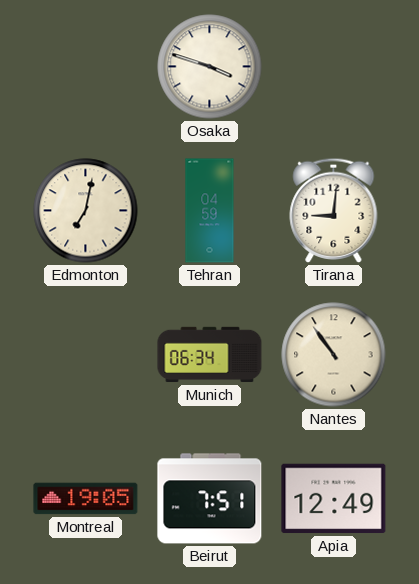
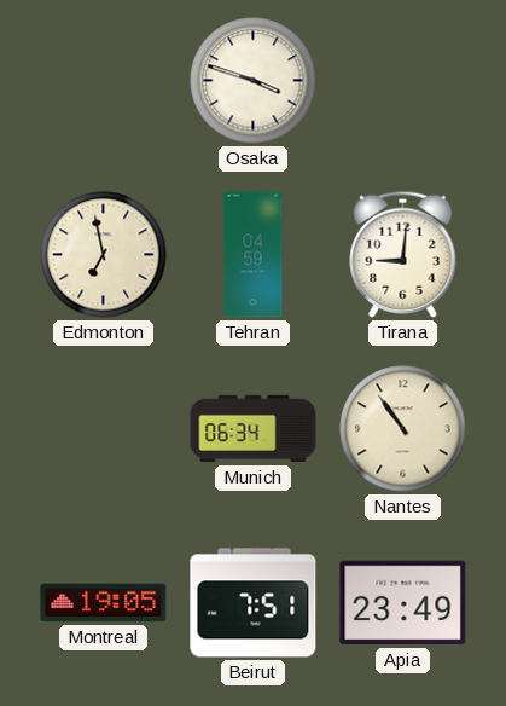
Edmonton: 7:02 -> 6:58
Apia: 12:49 -> 23:49
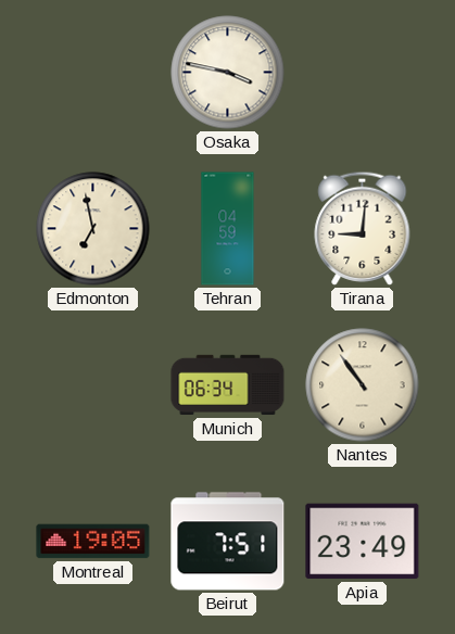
Osaka: 3:48 -> 3:47
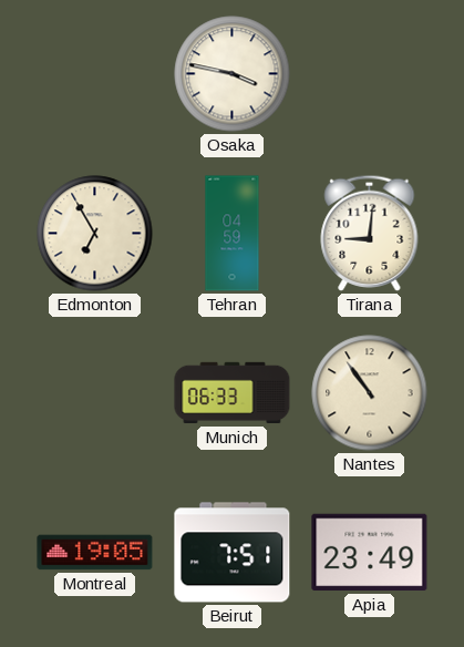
Edmonton: 6:58 -> 6:55
Munich: 06:34 -> 06:33
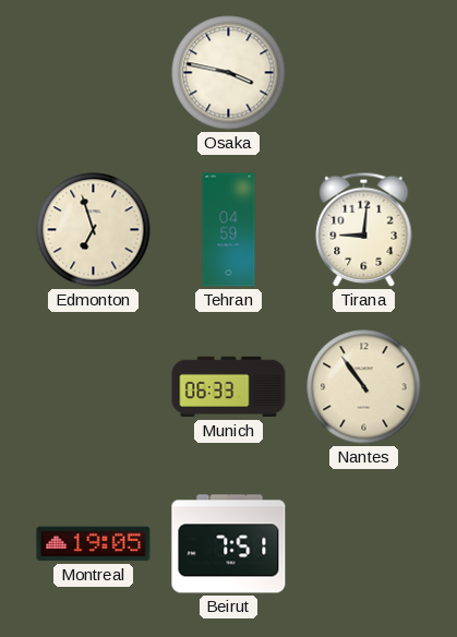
Edmonton: 6:55 -> 6:57
Apia: 23:49 -> none
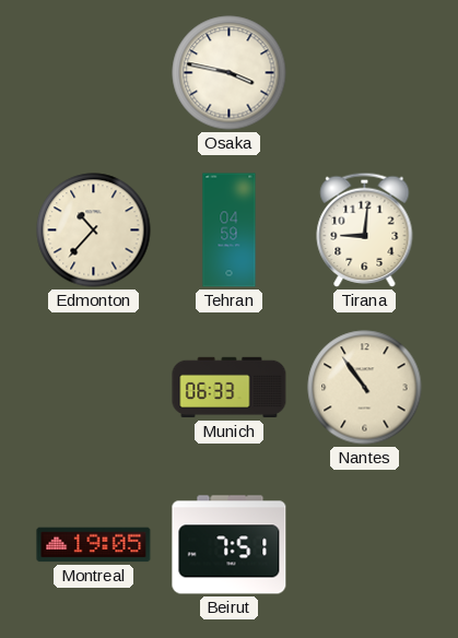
Edmonton: 6:57 -> 10:37
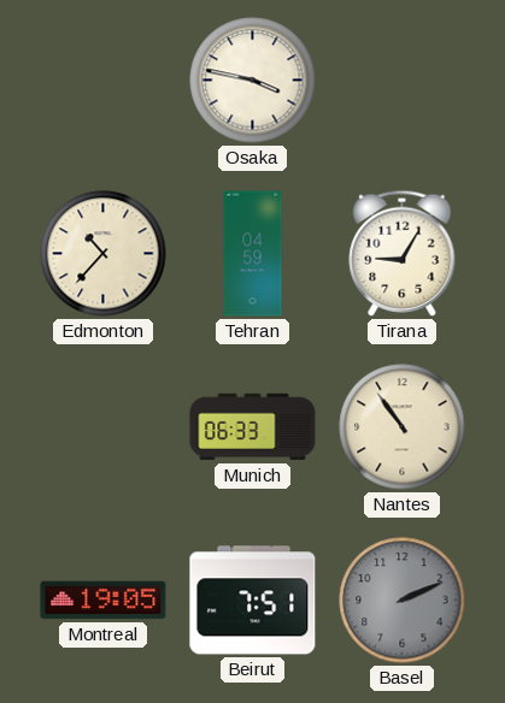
Tirana: 9:01 -> 9:05
Basel: none -> 2:11
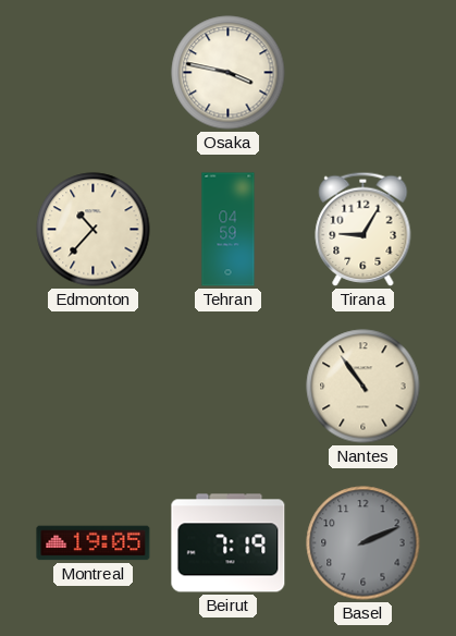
Munich: 06:33 -> none
Beirut: 7:51 -> 7:19
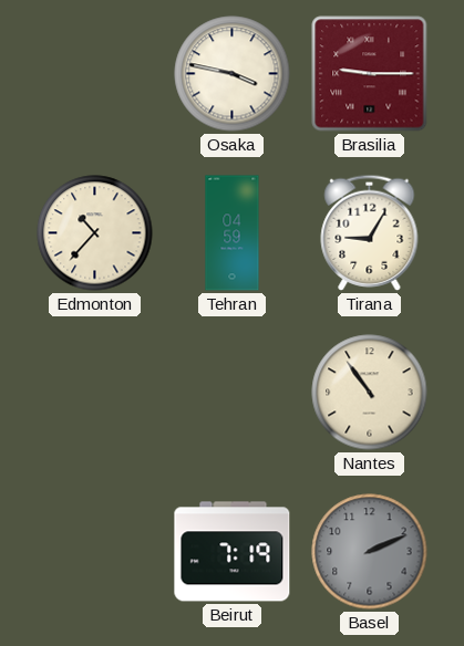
Brasilia: none -> 9:15
Montreal: 19:05 -> none
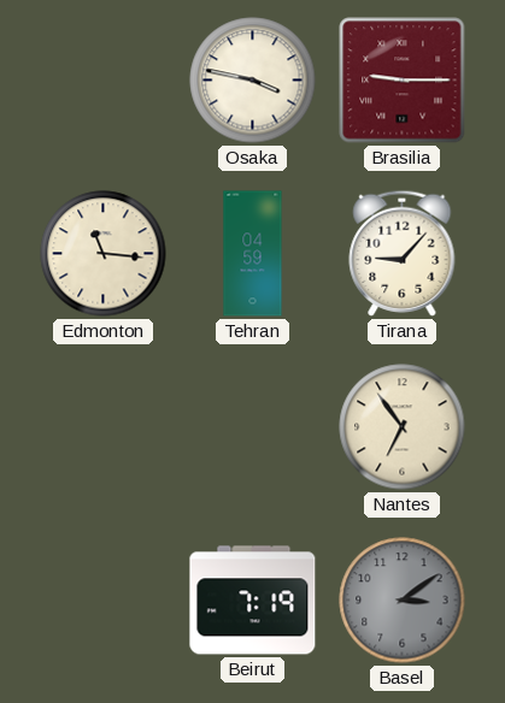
Edmonton: 10:37 -> 11:16
Tirana: 9:05 -> 9:07
Nantes: 10:54 -> 6:54
Basel: 2:11 -> 3:09
